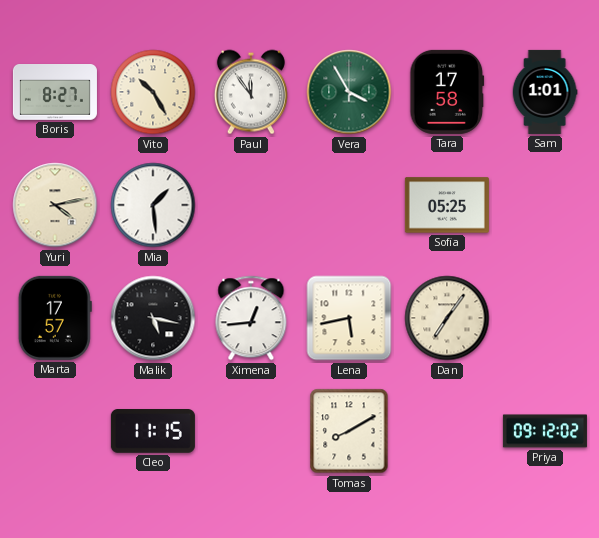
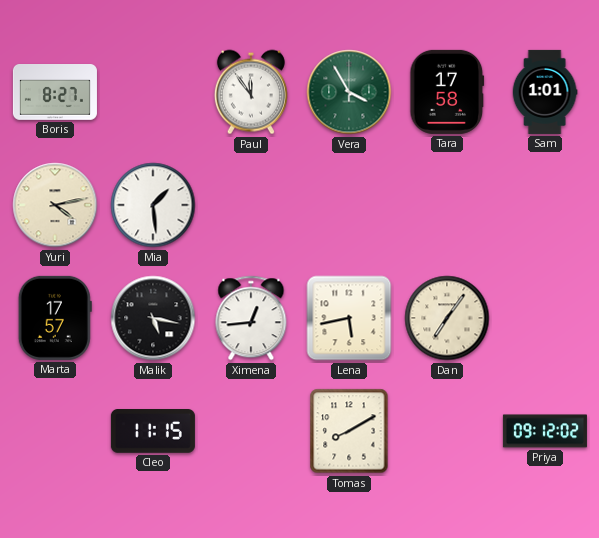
Vito: 10:25 -> none
Sofia: 05:25 -> none
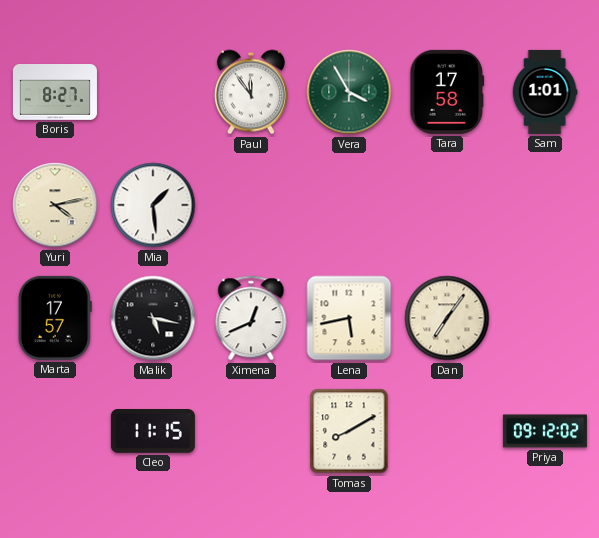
Ximena: 12:44 -> 12:41
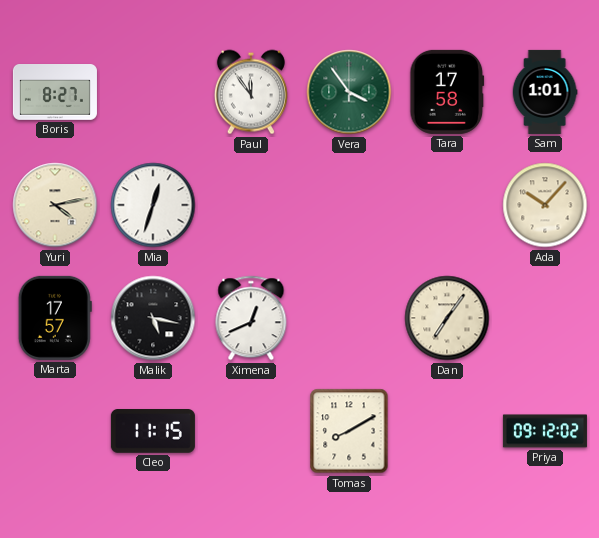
Vera: 3:55 -> 3:54
Mia: 1:29 -> 12:33
Ada: none -> 10:07
Lena: 5:43 -> none
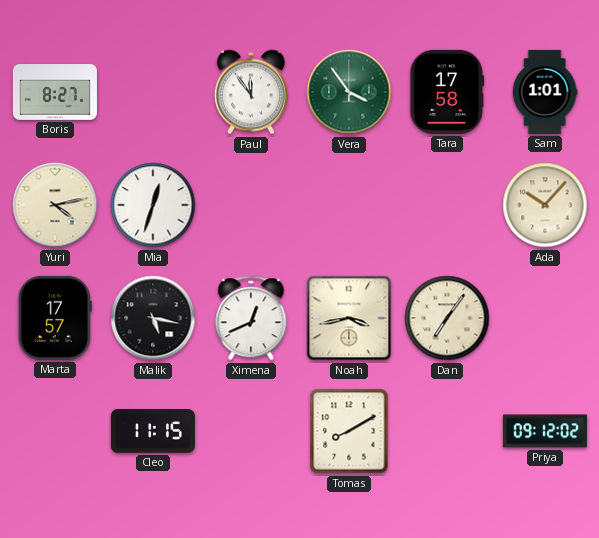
Noah: none -> 3:43
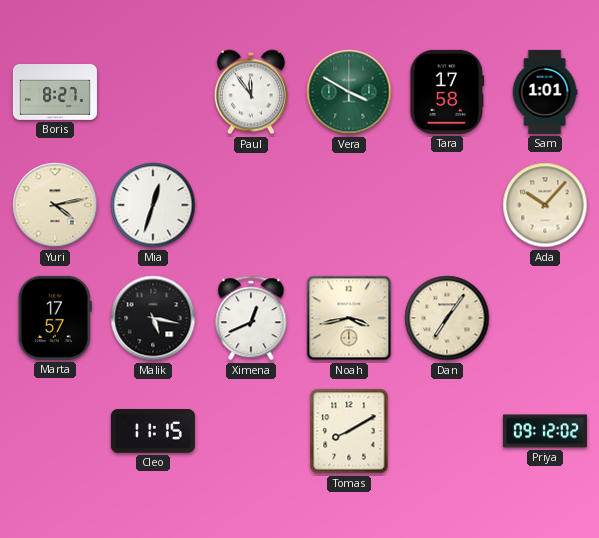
Vera: 3:54 -> 3:50
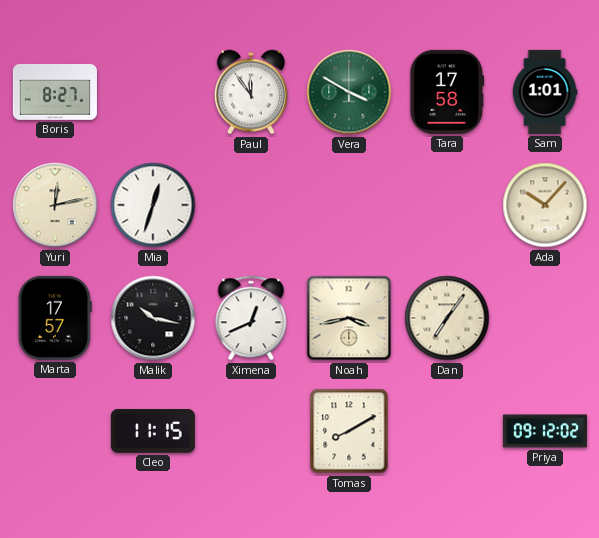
Yuri: 4:13 -> 12:13
Malik: 5:17 -> 10:17
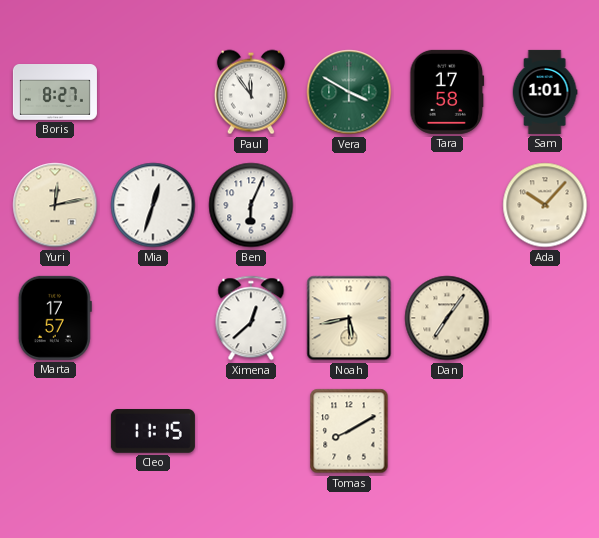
Ben: none -> 6:04
Malik: 10:17 -> none
Ximena: 12:41 -> 12:38
Noah: 3:43 -> 5:43
Priya: 09:12 -> none
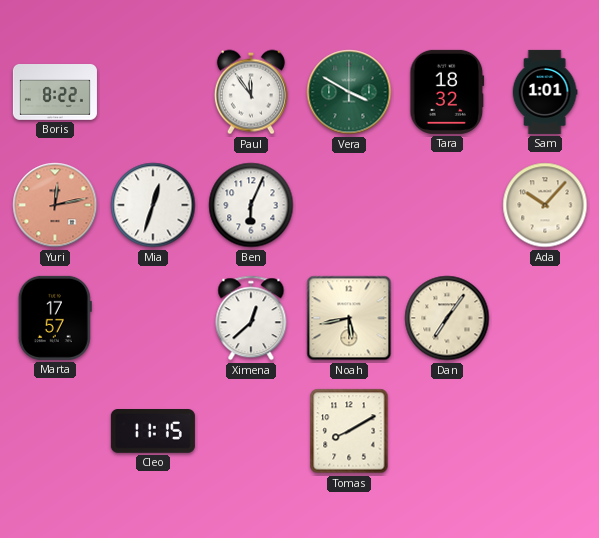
Boris: 8:27 -> 8:22
Tara: 17:58 -> 18:32
Yuri dial: cream -> salmon
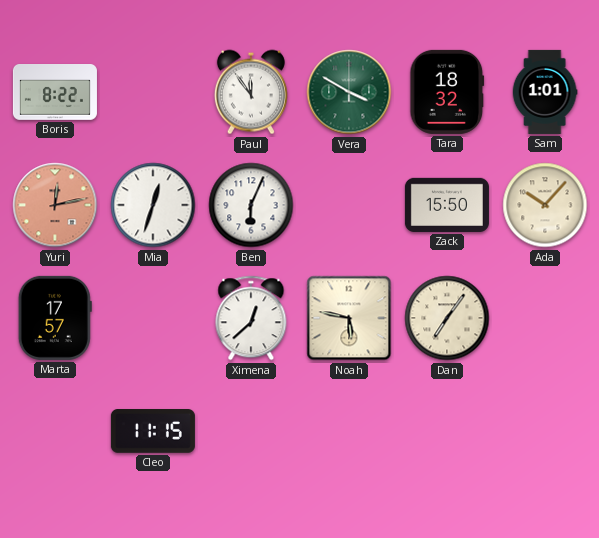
Zack: none -> 15:50
Noah: 5:43 -> 5:47
Tomas: 8:10 -> none
